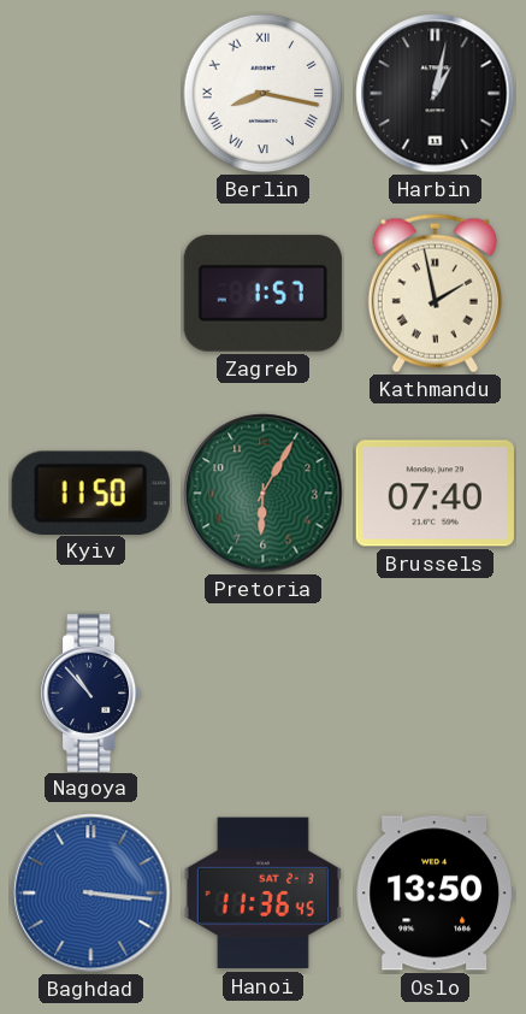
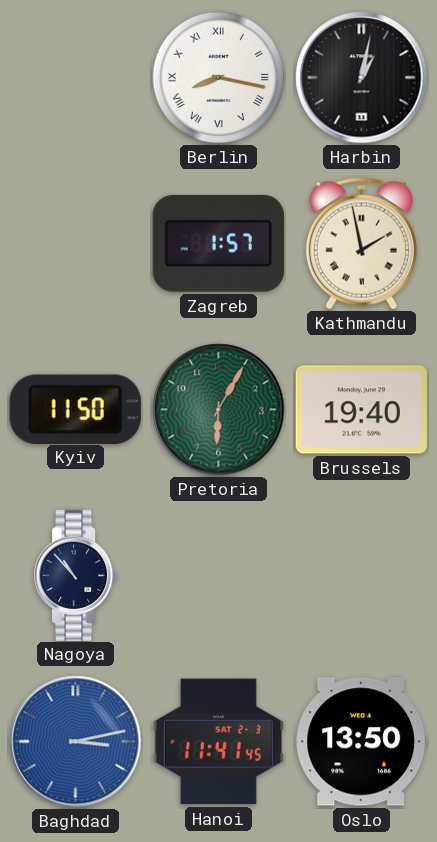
Brussels: 07:40 -> 19:40
Baghdad: 3:16 -> 3:13
Hanoi: 11:36 -> 11:41
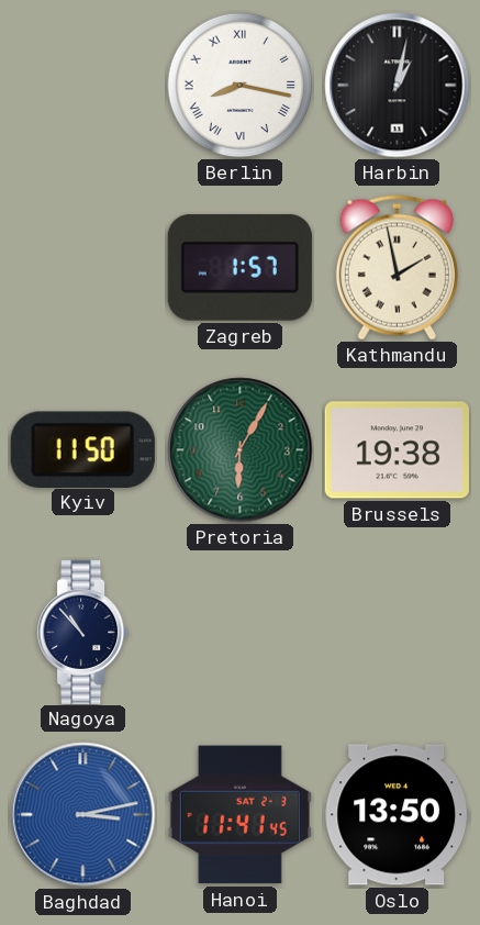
Brussels: 19:40 -> 19:38
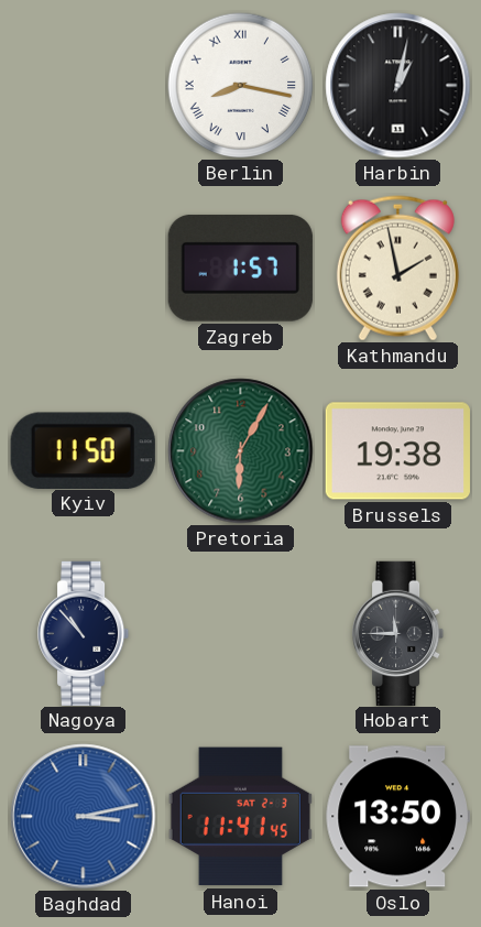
Hobart: none -> 11:45
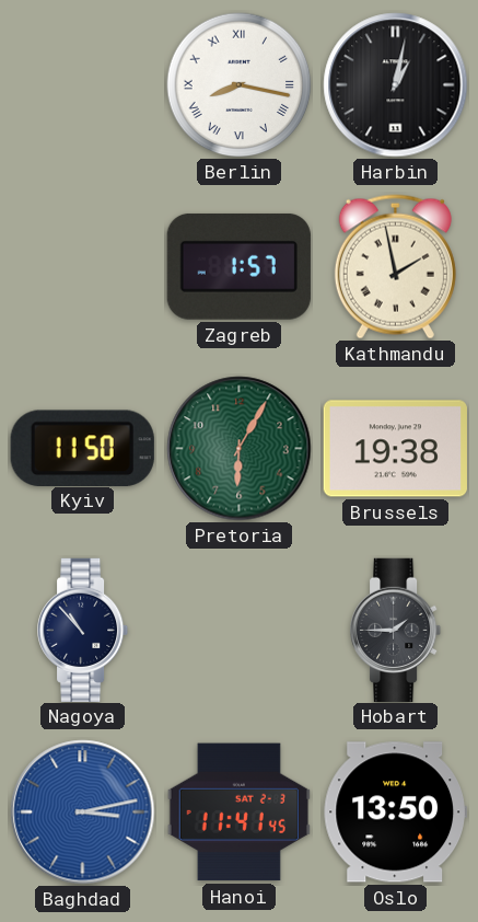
Hobart: 11:45 -> 1:45
